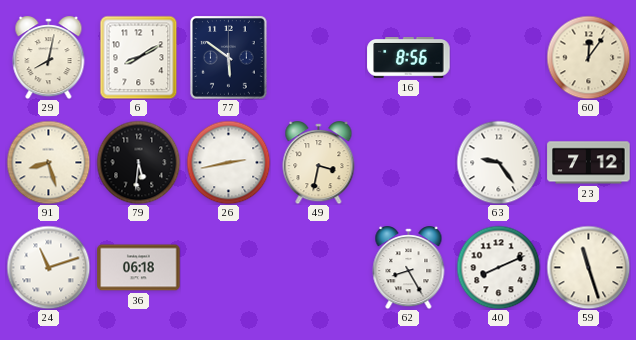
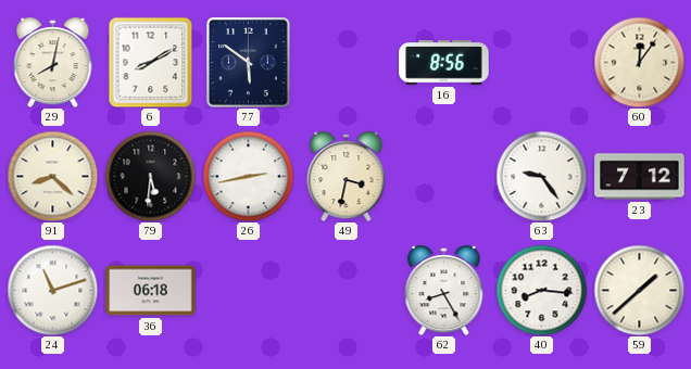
91: 8:27 -> 8:22
40: 8:11 -> 8:16
59: 11:27 -> 1:38
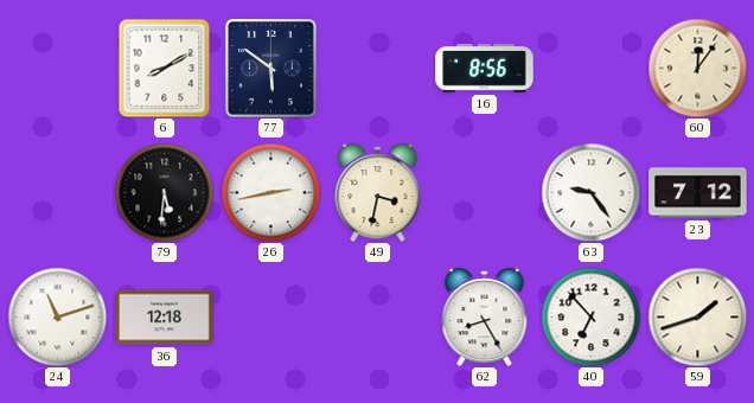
29: 8:02 -> none
91: 8:22 -> none
36: 06:18 -> 12:18
40: 8:16 -> 6:53
59: 1:38 -> 1:42
